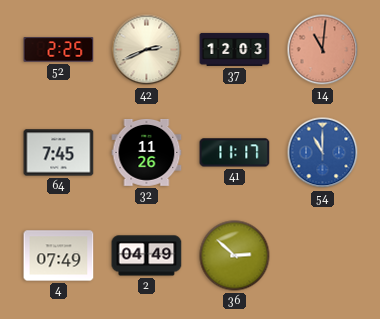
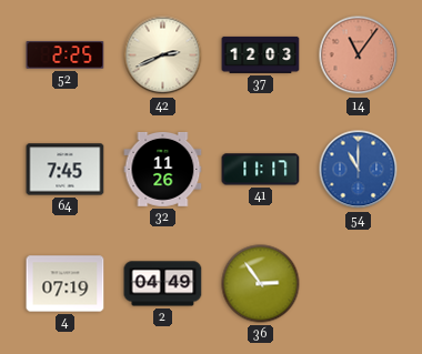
14: 11:01 -> 11:06
4: 07:49 -> 07:19
36: 2:52 -> 2:54
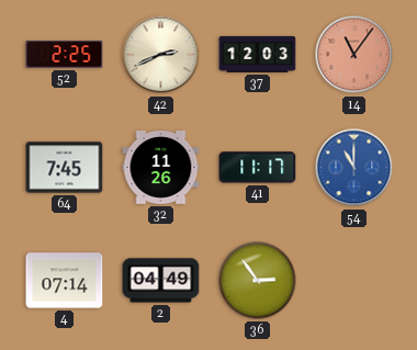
4: 07:19 -> 07:14
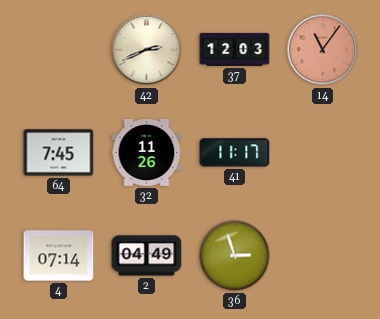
52: 2:25 -> none
54: 11:00 -> none
36: 2:54 -> 2:57
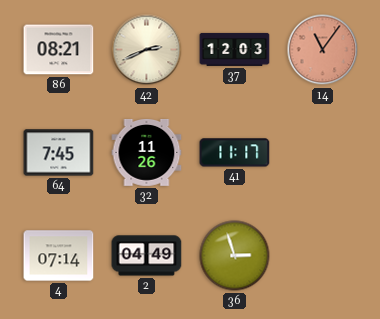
86: none -> 08:21
